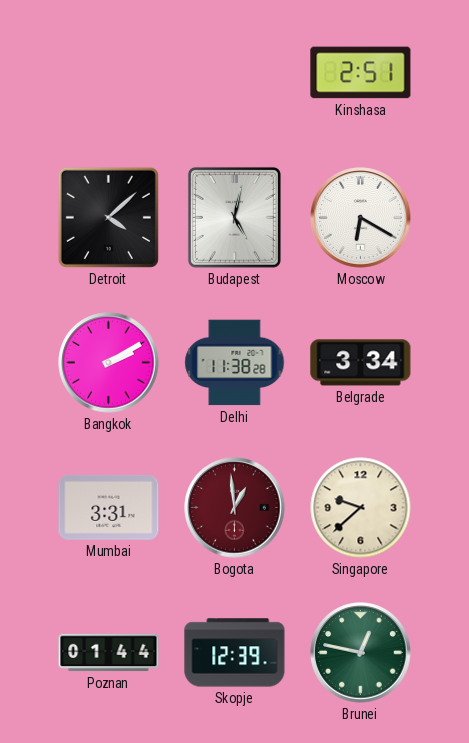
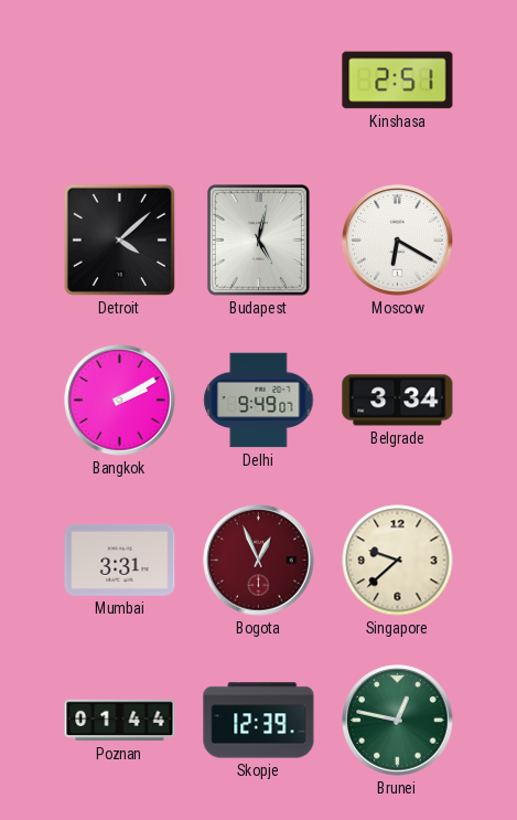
Delhi: 11:38 -> 9:49
Bogota: 12:59 -> 12:56
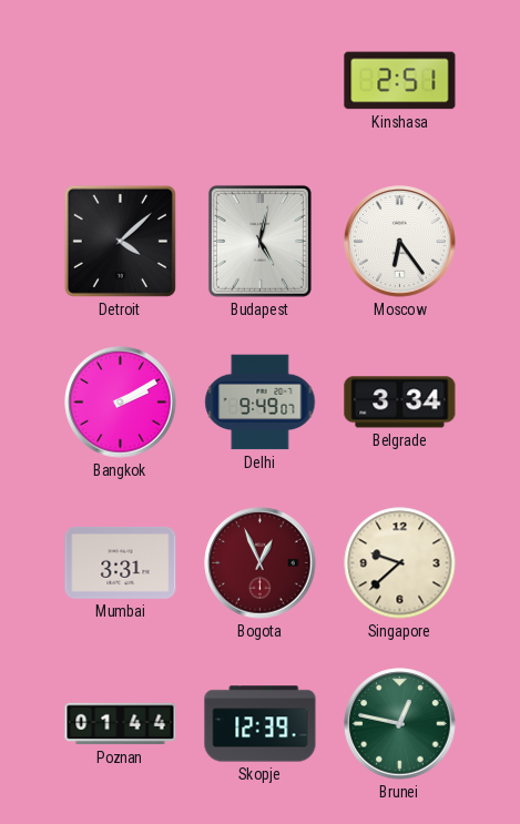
Moscow: 6:20 -> 6:24
